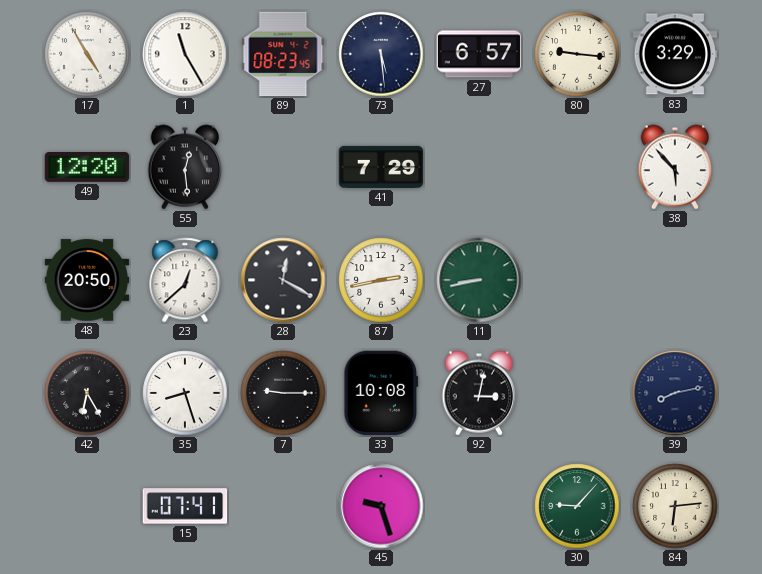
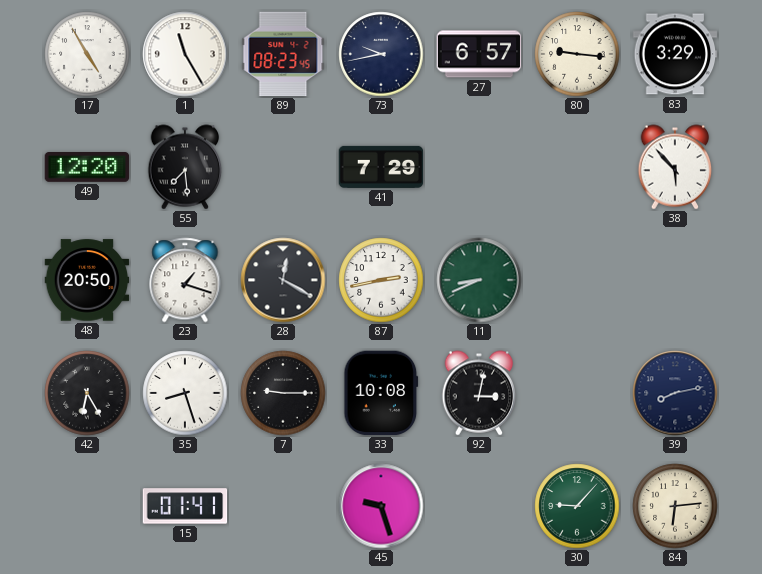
73: 5:29 -> 9:43
55: 12:29 -> 7:29
23: 12:38 -> 1:18
11: 8:43 -> 8:41
15: 07:41 -> 01:41
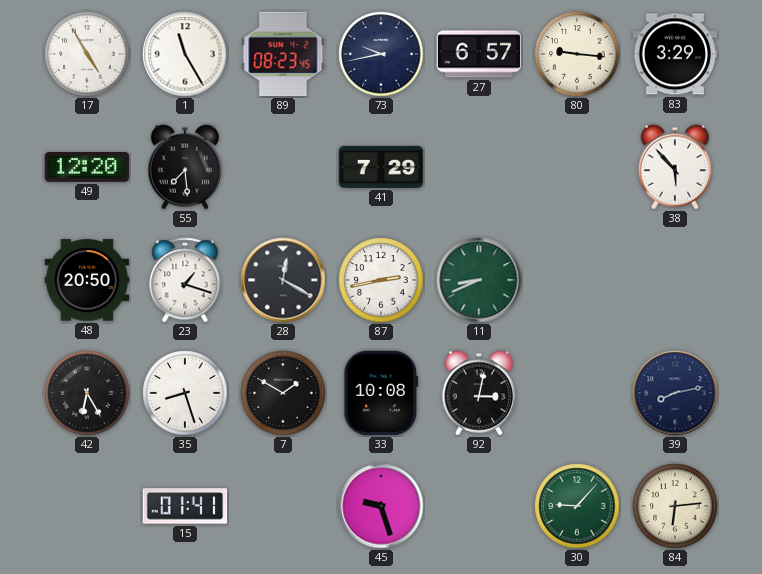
7: 9:15 -> 1:50
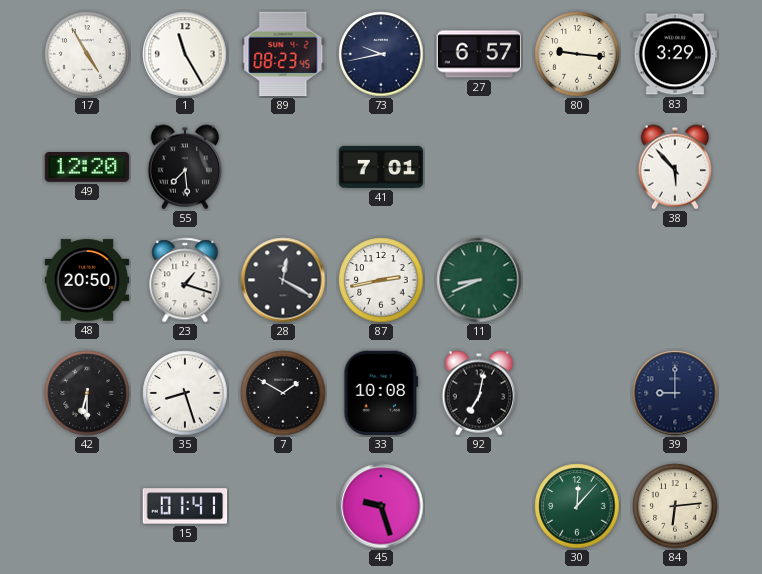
41: 7:29 -> 7:01
42: 6:25 -> 6:30
92: 3:02 -> 7:02
39: 8:13 -> 9:00
30: 9:07 -> 12:07
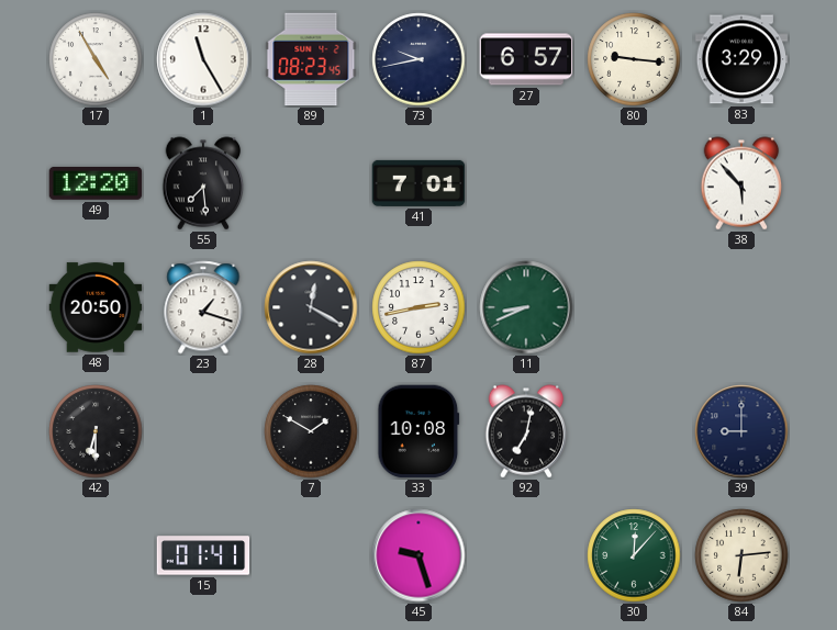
35: 8:27 -> none
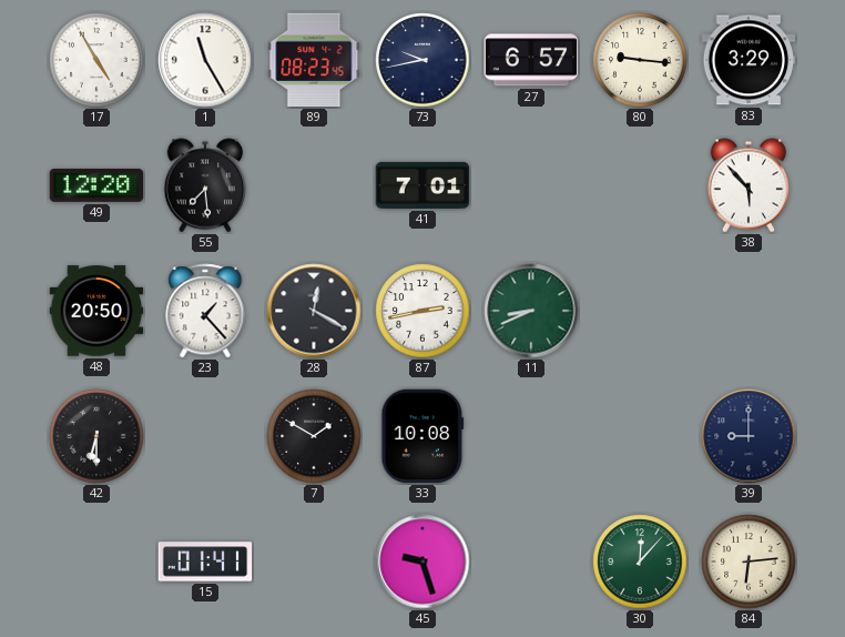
23: 1:18 -> 1:23
92: 7:02 -> none
